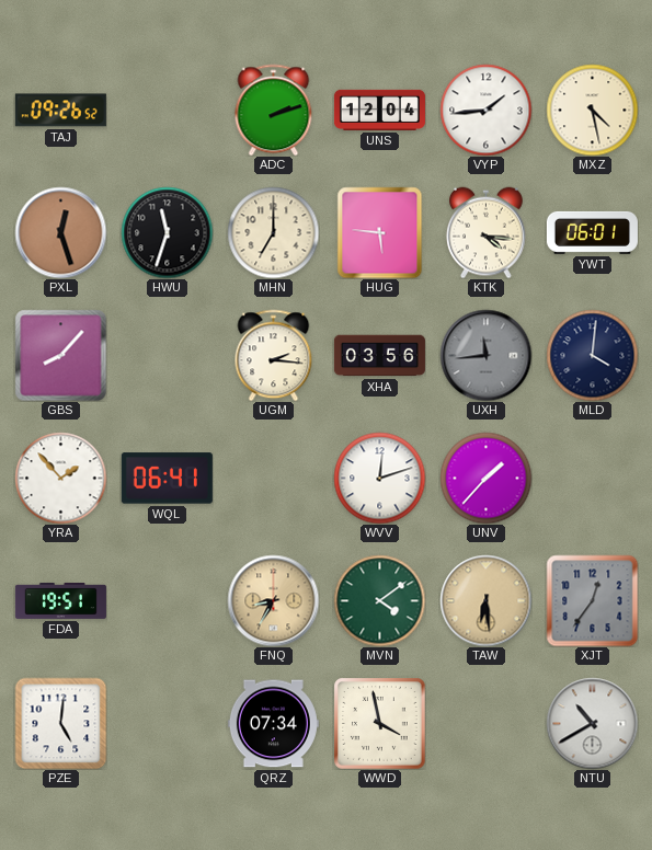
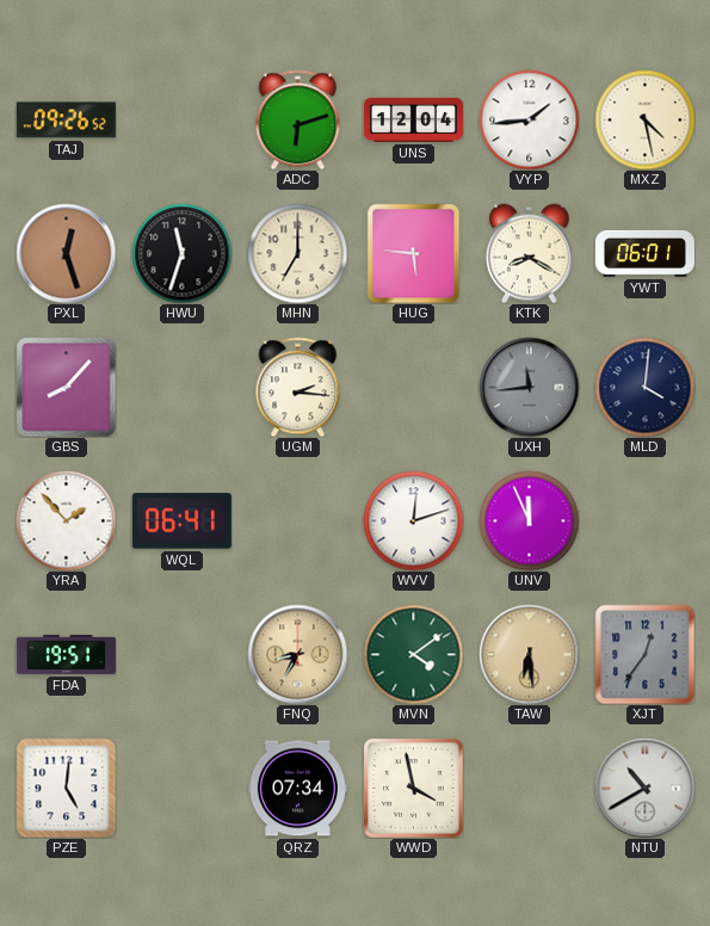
ADC: 2:12 -> 6:12
KTK: 4:16 -> 8:20
XHA: 03:56 -> none
UNV: 1:37 -> 11:56
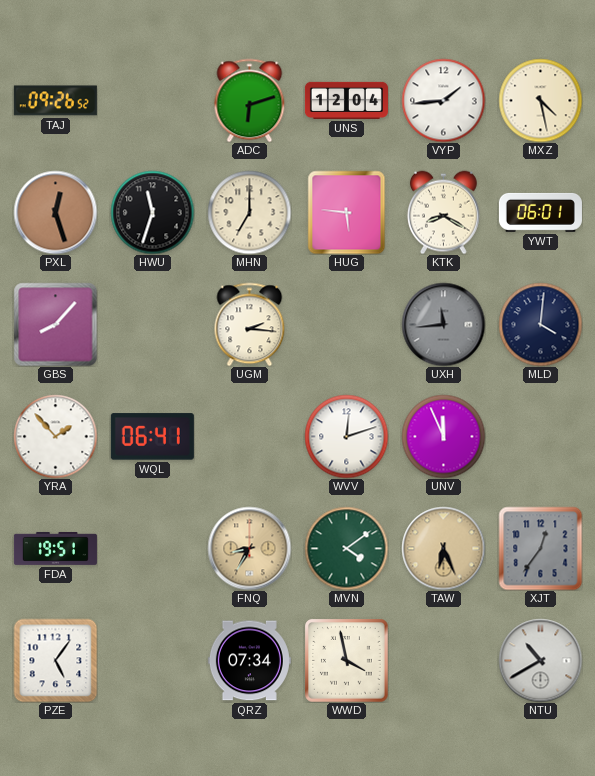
TAW: 6:29 -> 6:26
PZE: 5:01 -> 5:06
